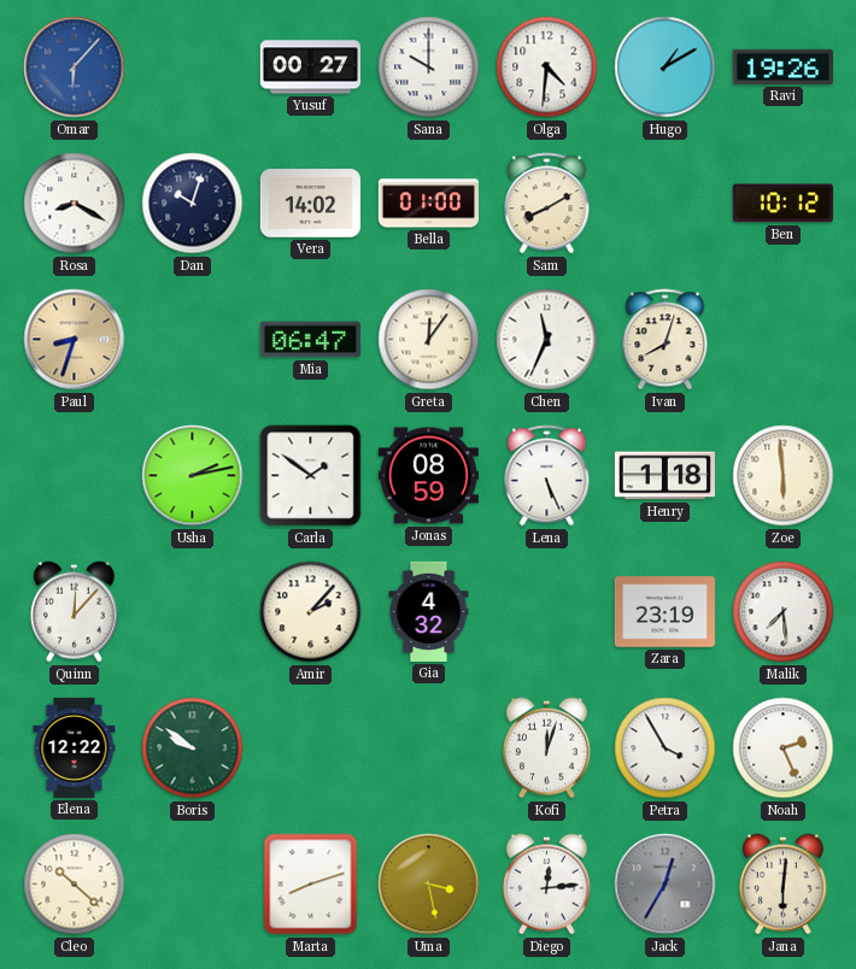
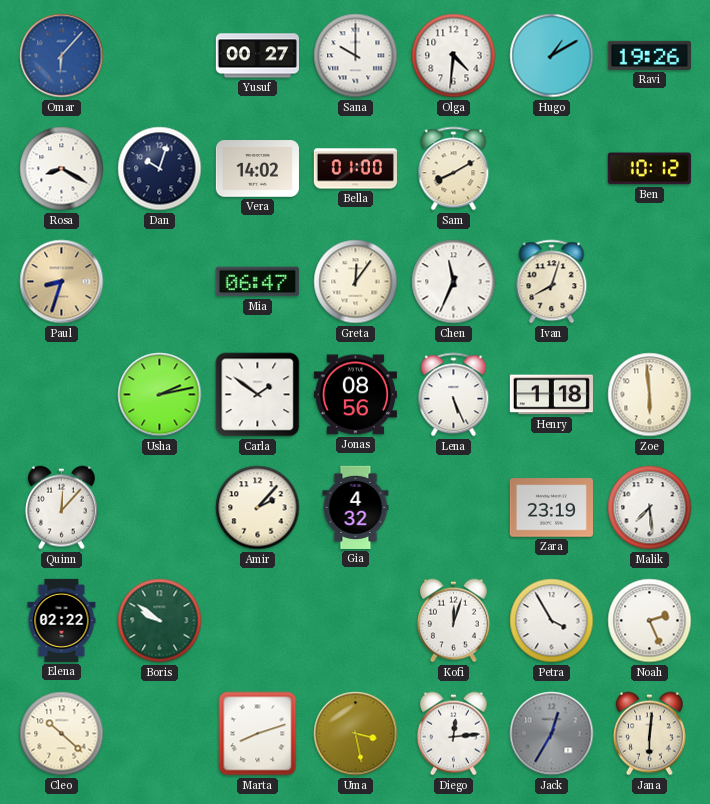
Jonas: 08:59 -> 08:56
Elena: 12:22 -> 02:22
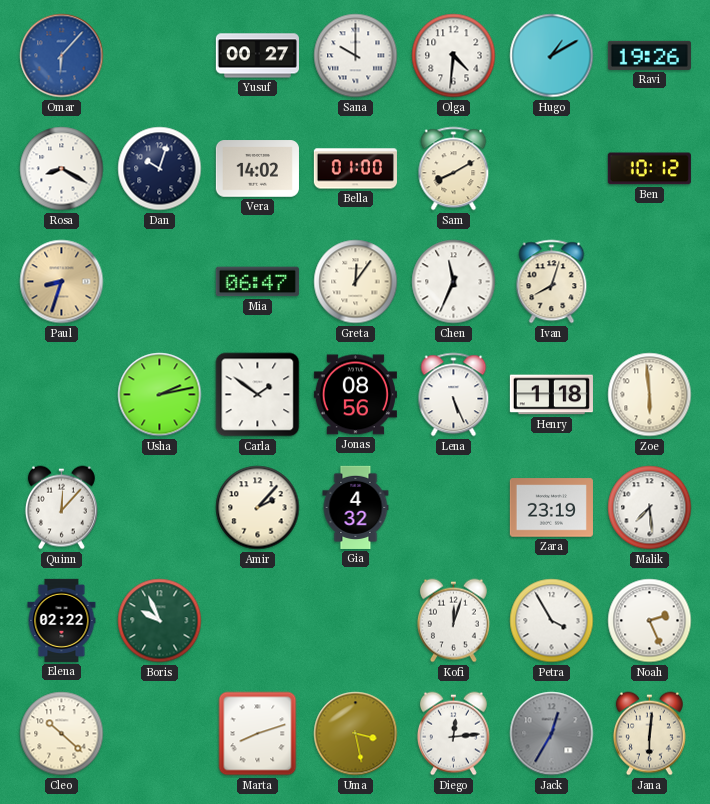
Boris: 9:51 -> 9:56
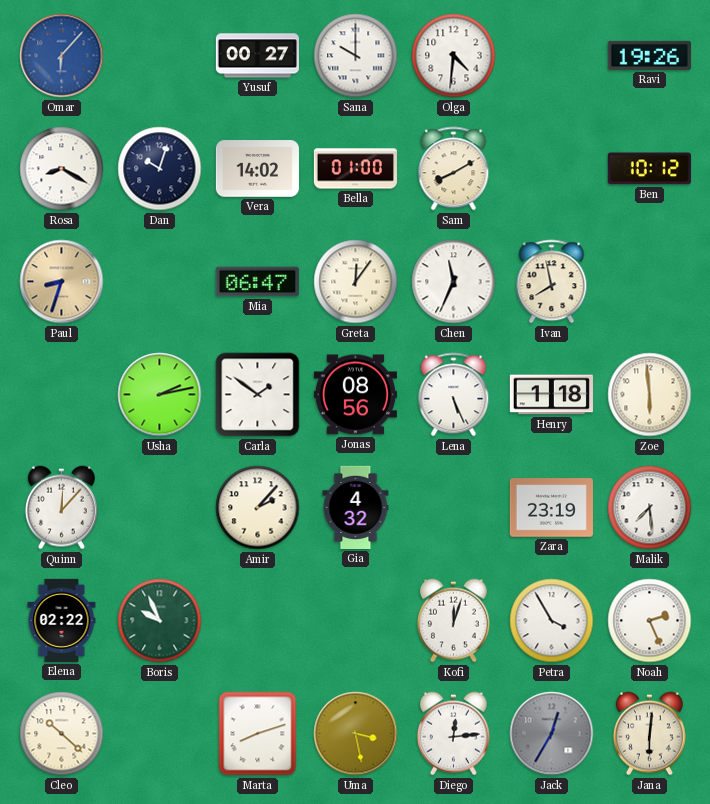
Hugo: 1:10 -> none
Ivan: 8:03 -> 7:58
